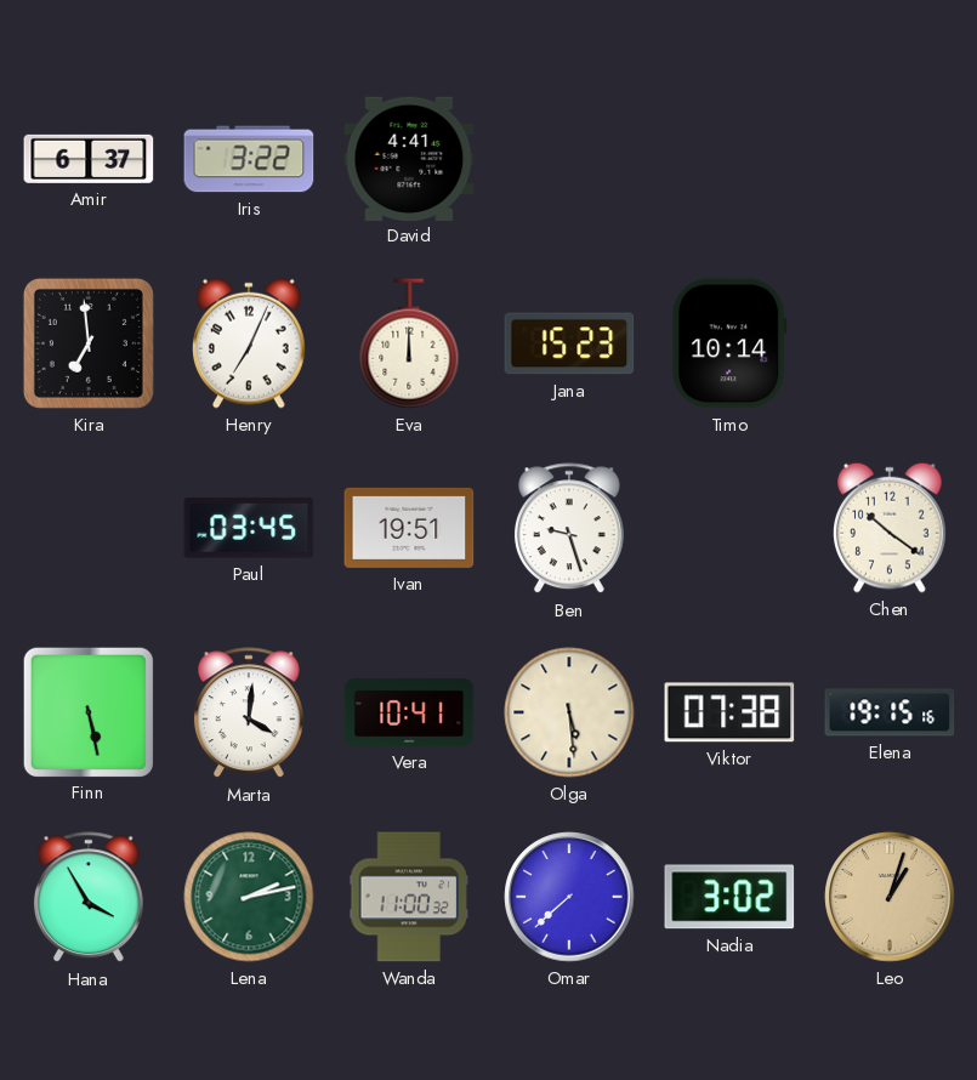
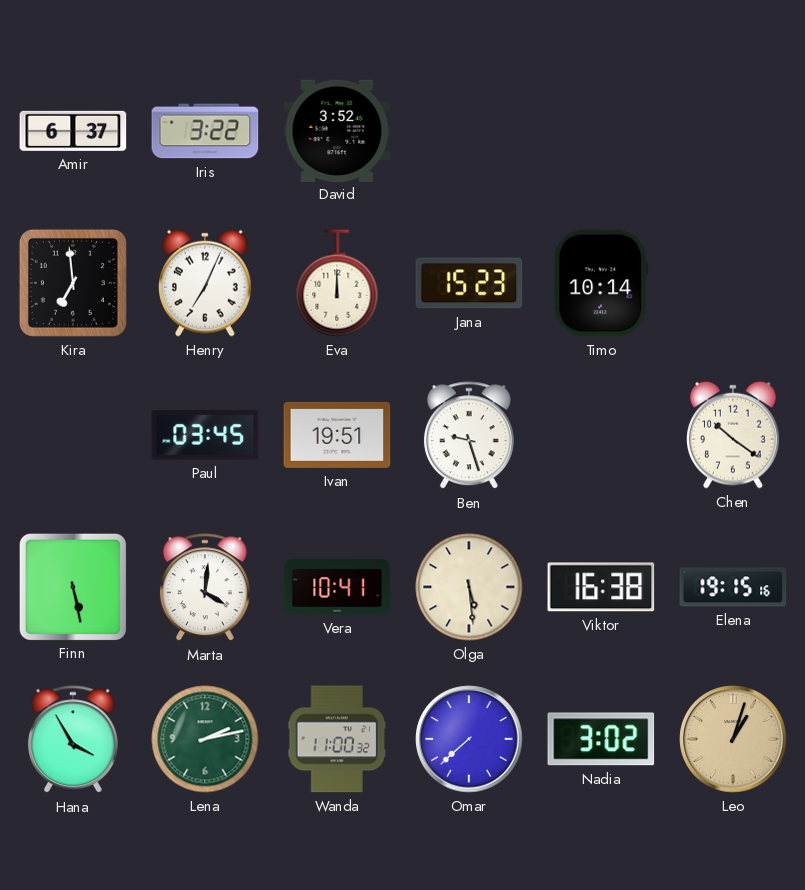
David: 4:41 -> 3:52
Viktor: 07:38 -> 16:38
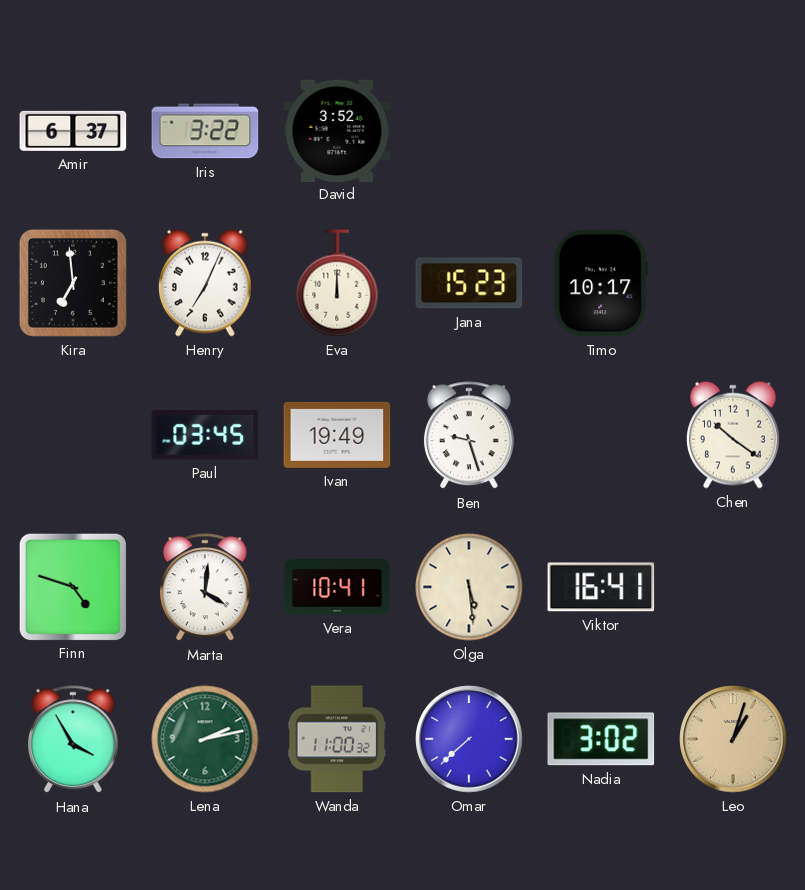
Timo: 10:14 -> 10:17
Ivan: 19:51 -> 19:49
Finn: 5:28 -> 4:48
Viktor: 16:38 -> 16:41
Elena: 19:15 -> none
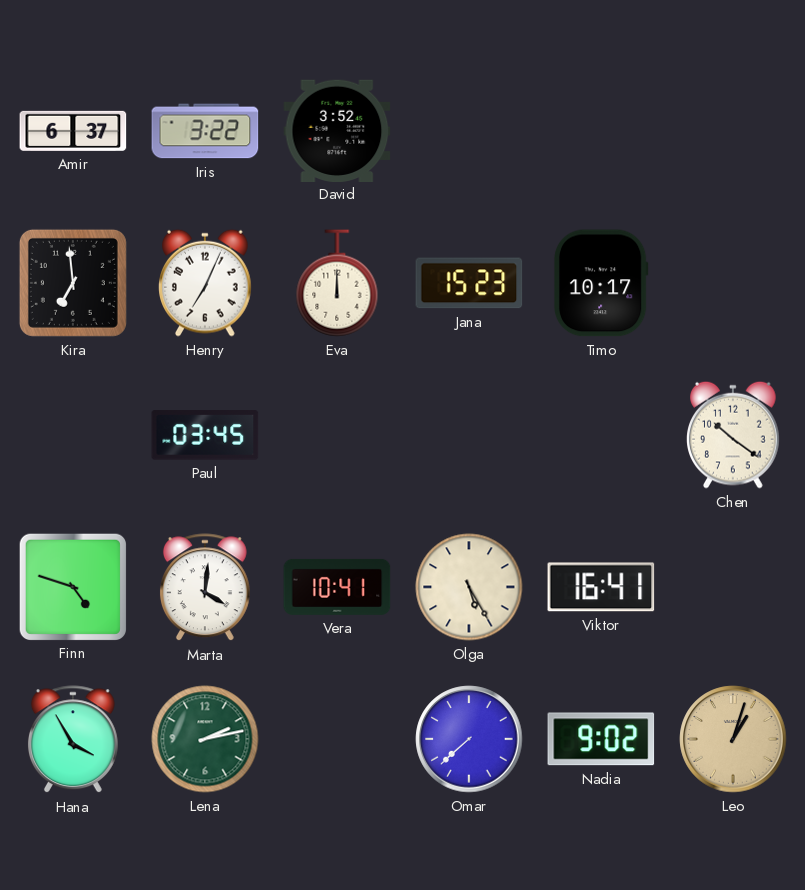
Ivan: 19:49 -> none
Ben: 9:27 -> none
Olga: 5:29 -> 5:25
Wanda: 11:00 -> none
Nadia: 3:02 -> 9:02
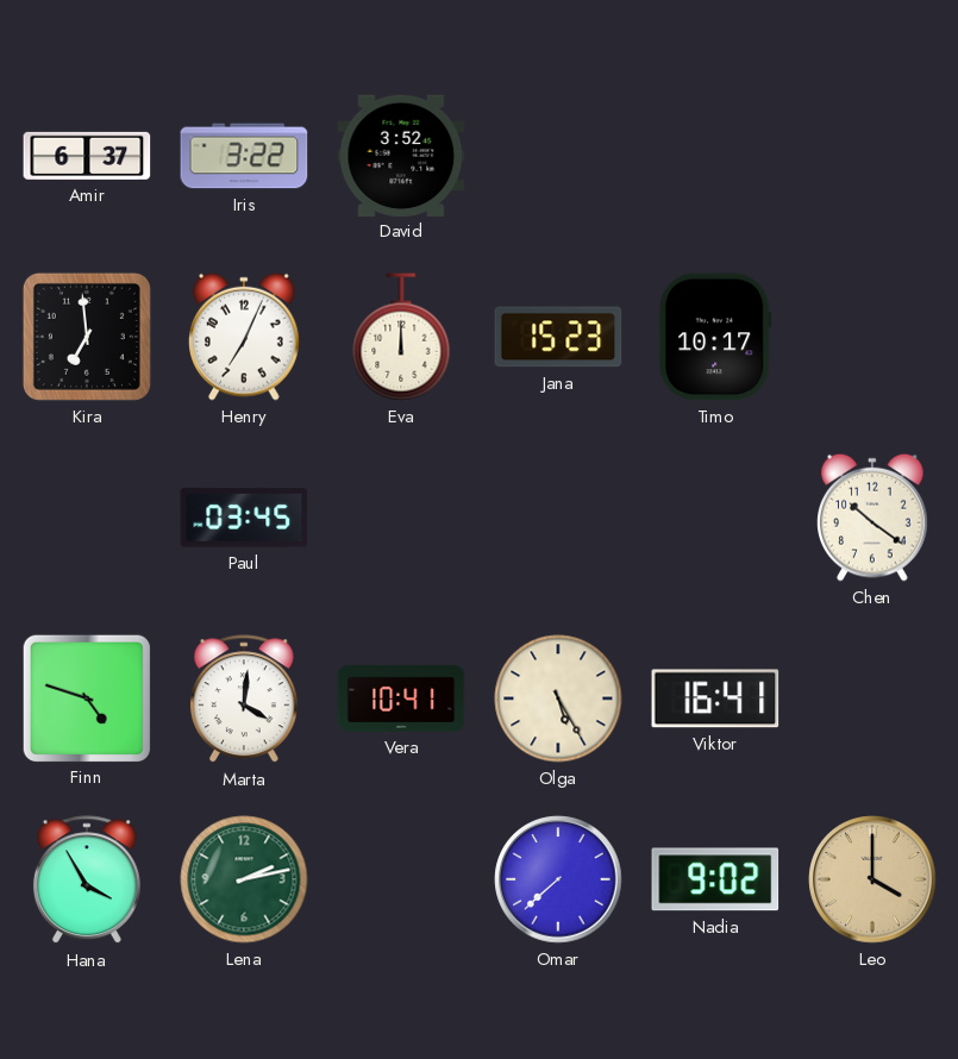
Leo: 1:03 -> 4:00
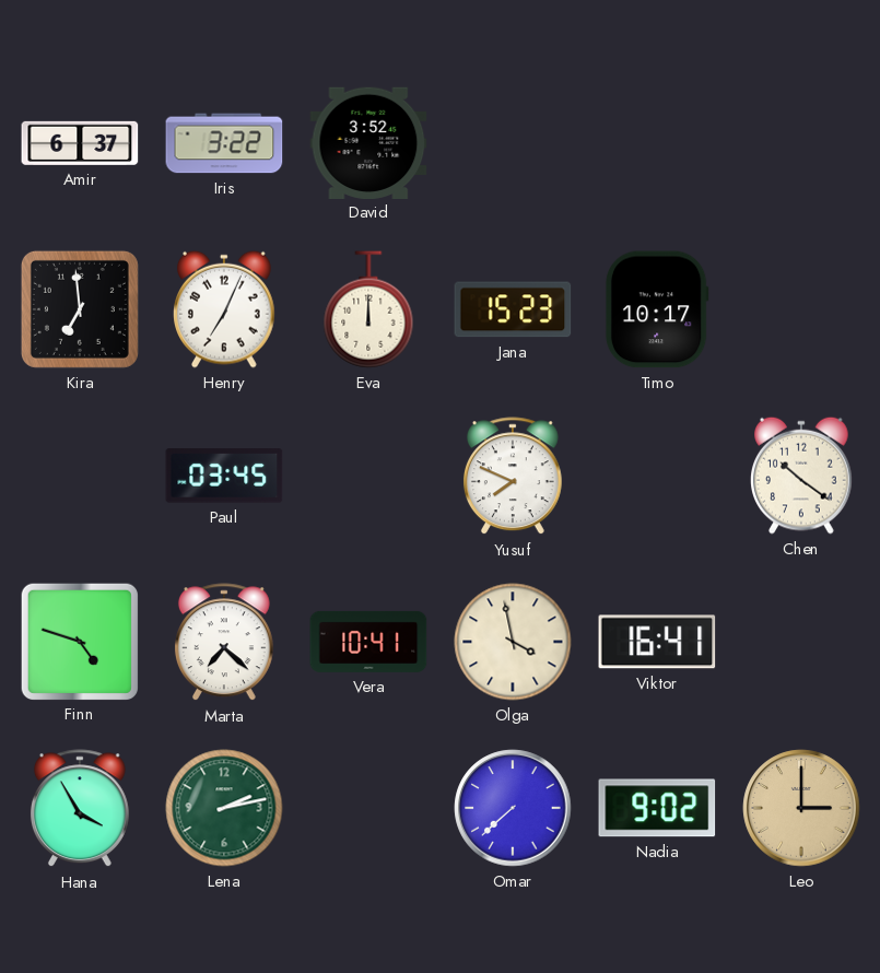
Yusuf: none -> 7:49
Marta: 4:01 -> 7:22
Olga: 5:25 -> 3:58
Leo: 4:00 -> 3:00
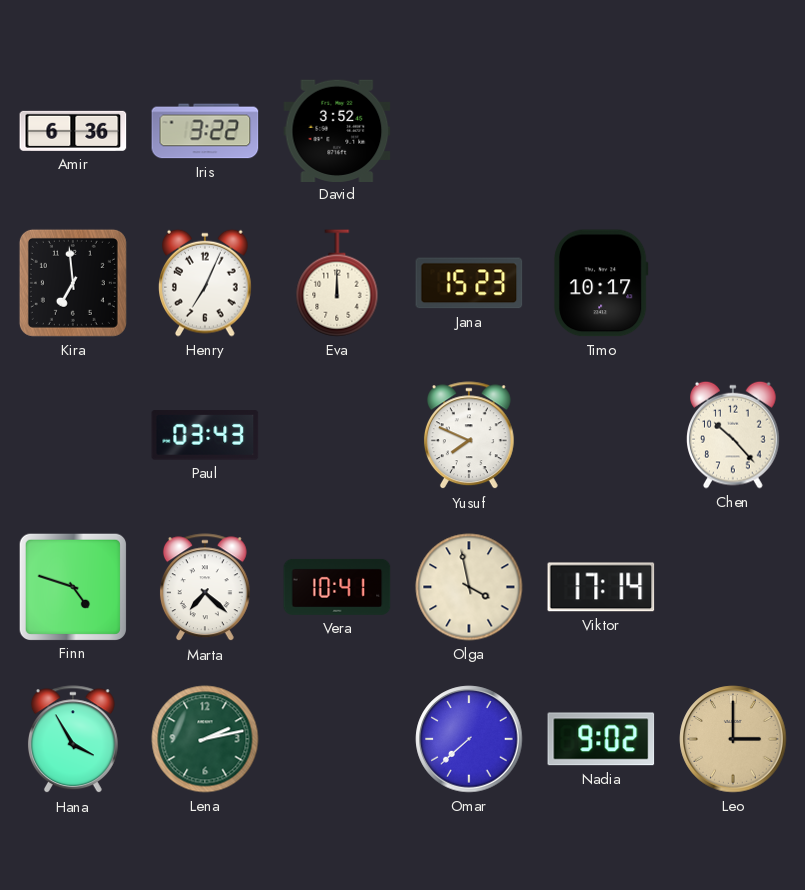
Amir: 6:37 -> 6:36
Paul: 03:45 -> 03:43
Chen: 10:21 -> 10:23
Viktor: 16:41 -> 17:14
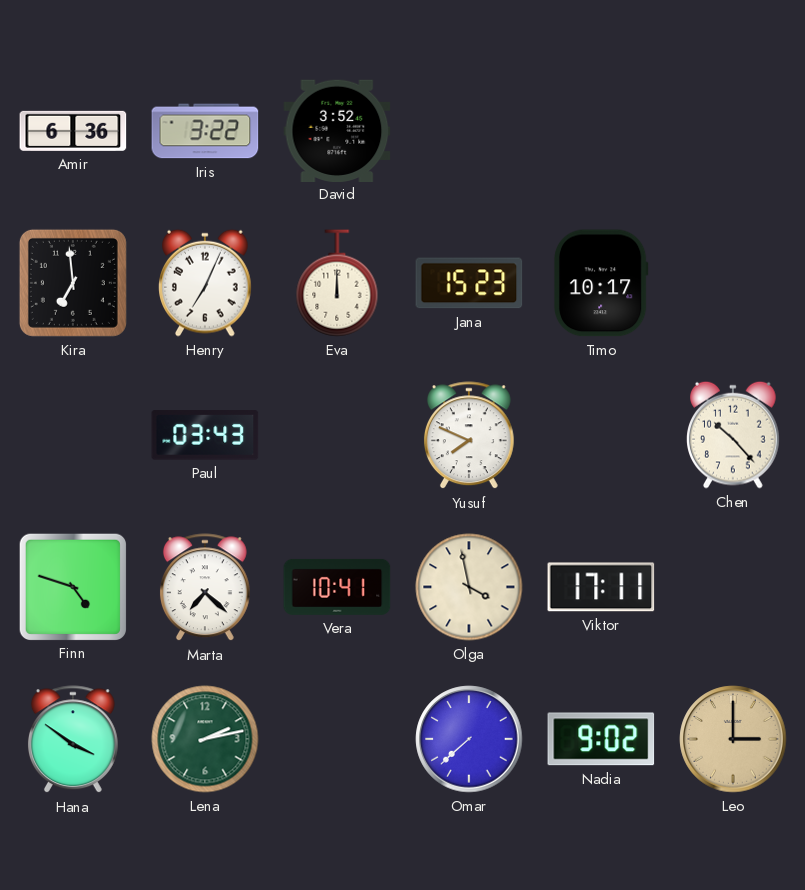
Viktor: 17:14 -> 17:11
Hana: 3:55 -> 3:51
